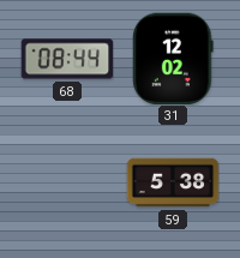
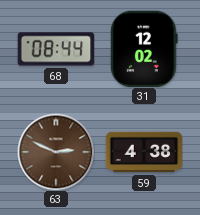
63: none -> 2:49
59: 5:38 -> 4:38
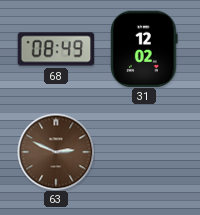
68: 08:44 -> 08:49
59: 4:38 -> none
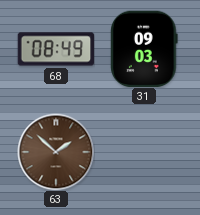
31: 12:02 -> 09:03
63: 2:49 -> 1:52
